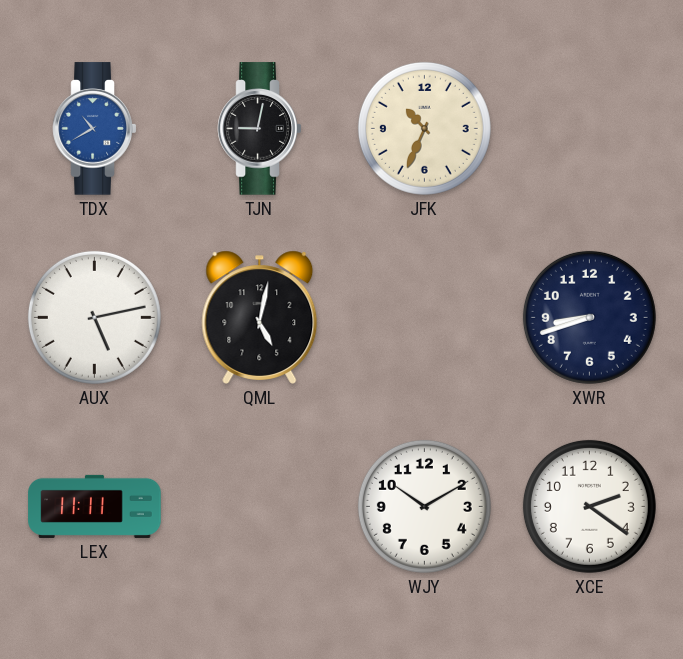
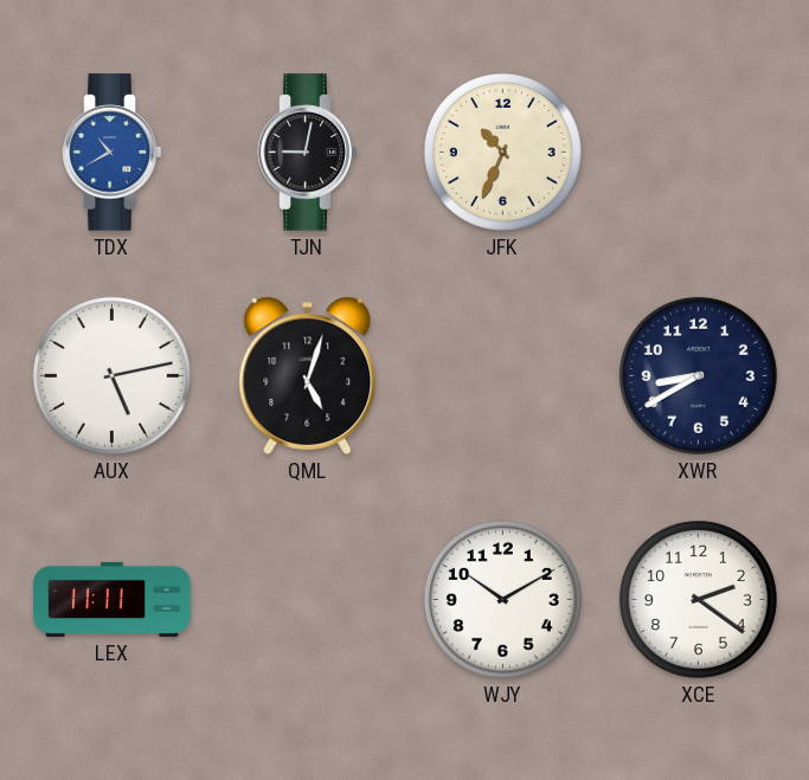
QML: 5:02 -> 5:03
XWR: 8:42 -> 8:40
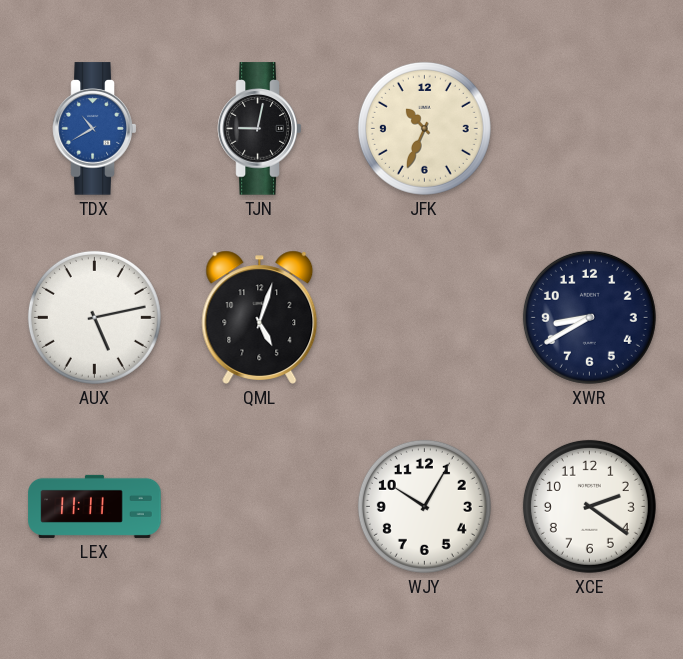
WJY: 10:10 -> 10:05
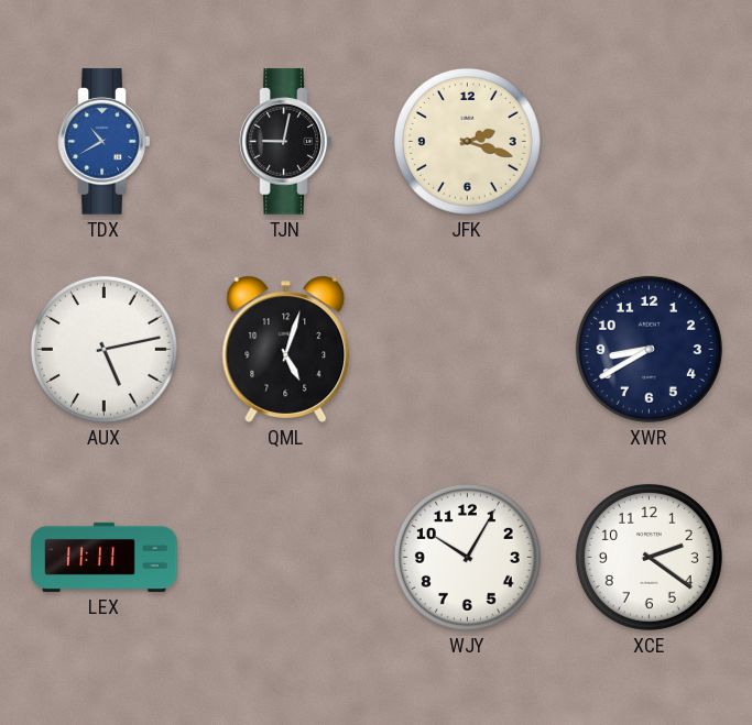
JFK: 10:34 -> 2:18
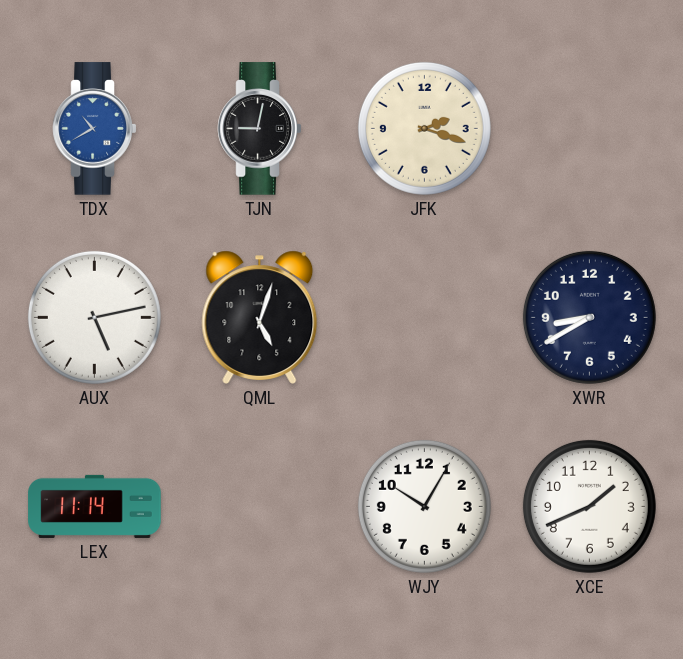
LEX: 11:11 -> 11:14
XCE: 2:21 -> 1:41
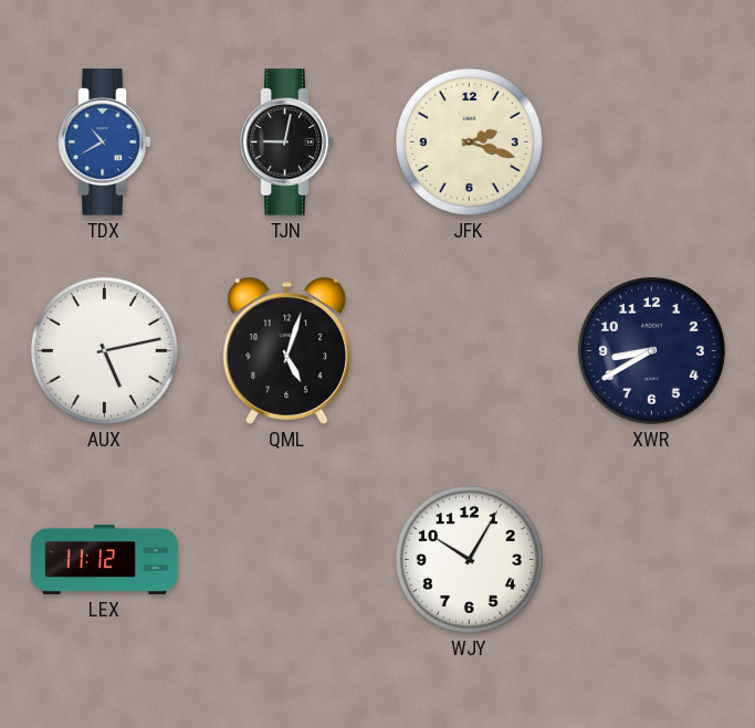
LEX: 11:14 -> 11:12
XCE: 1:41 -> none
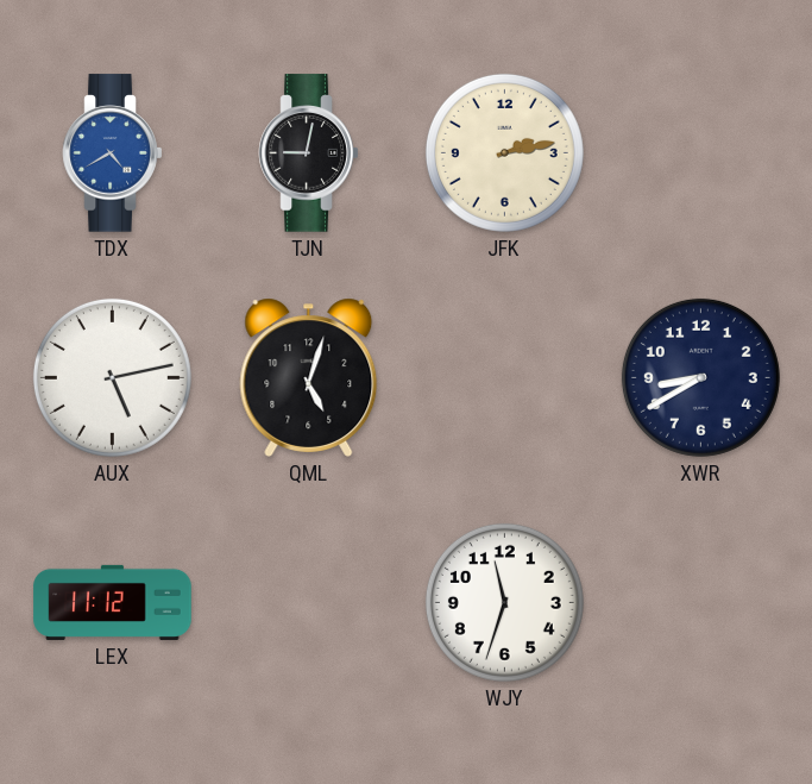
TDX: 10:40 -> 4:40
JFK: 2:18 -> 2:13
WJY: 10:05 -> 11:33
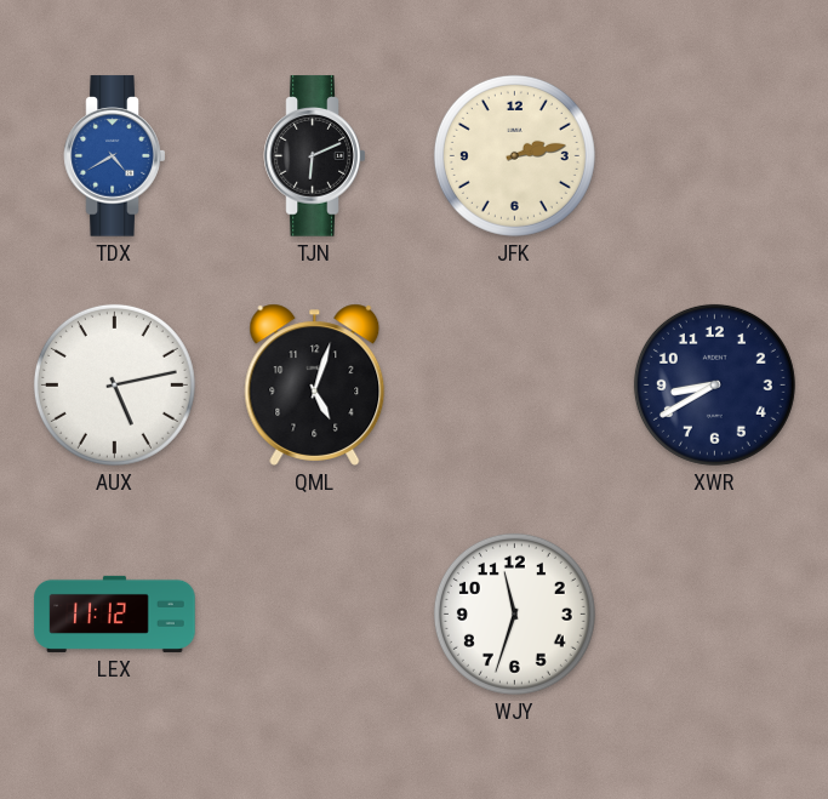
TJN: 9:02 -> 6:11
